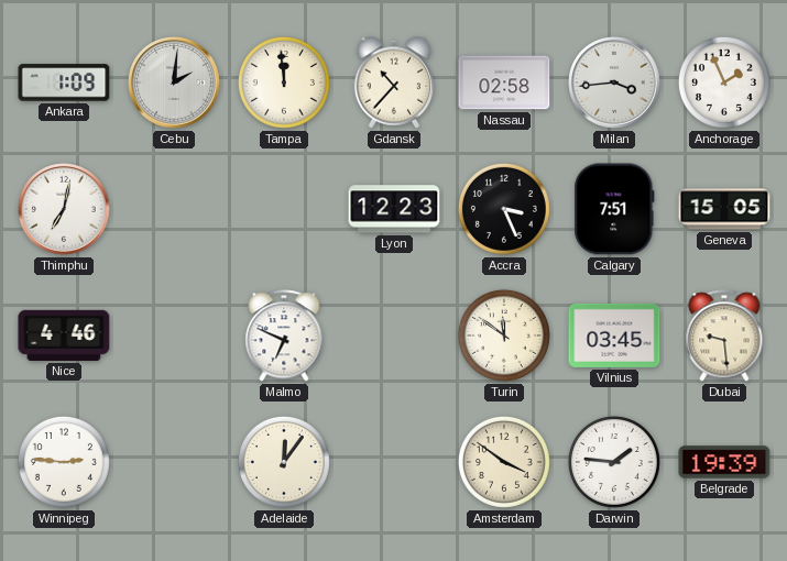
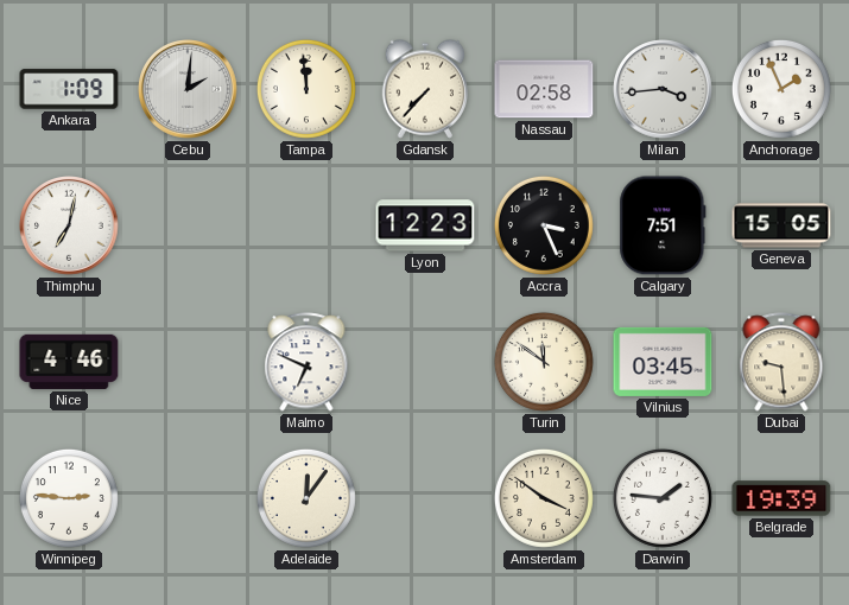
Gdansk: 10:37 -> 7:37
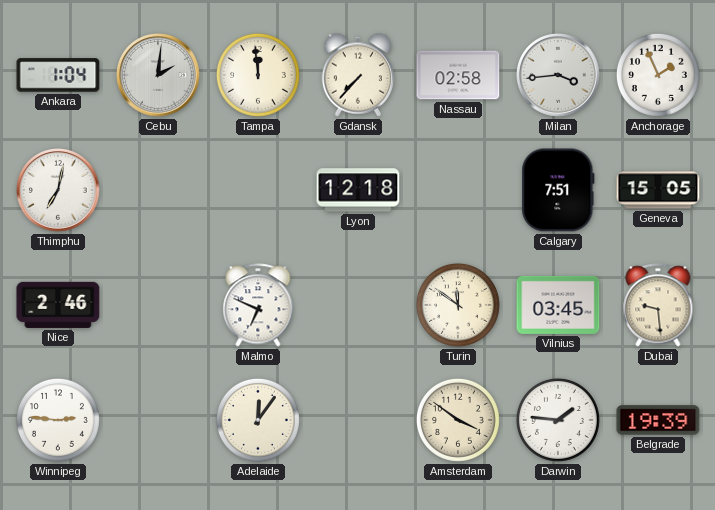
Ankara: 1:09 -> 1:04
Lyon: 12:23 -> 12:18
Accra: 3:26 -> none
Nice: 4:46 -> 2:46
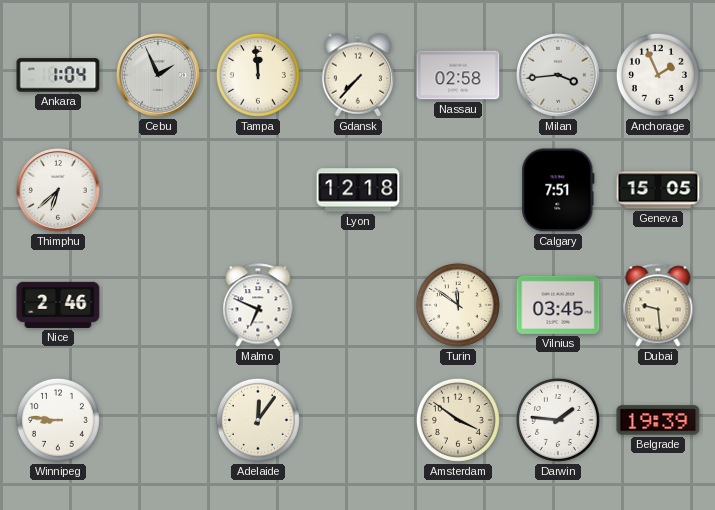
Cebu: 2:01 -> 1:56
Thimphu: 7:02 -> 6:38
Winnipeg: 2:46 -> 8:46
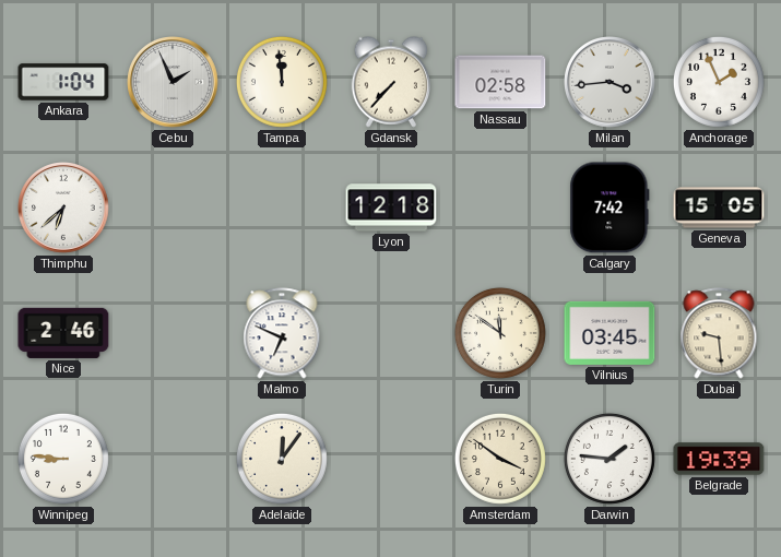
Calgary: 7:51 -> 7:42
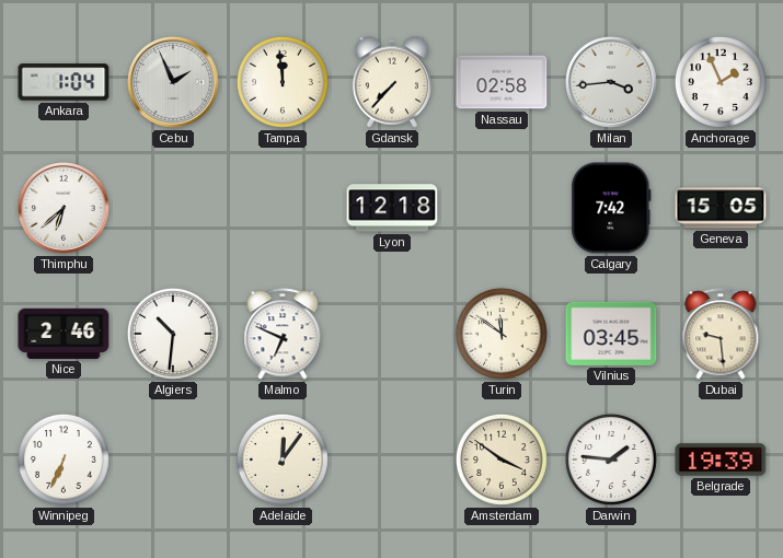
Algiers: none -> 10:31
Winnipeg: 8:46 -> 6:34
